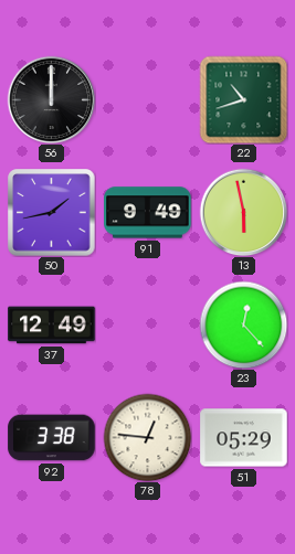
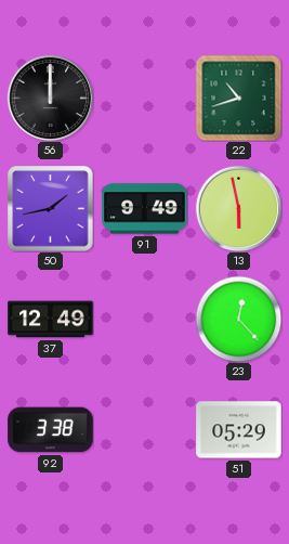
78: 12:46 -> none
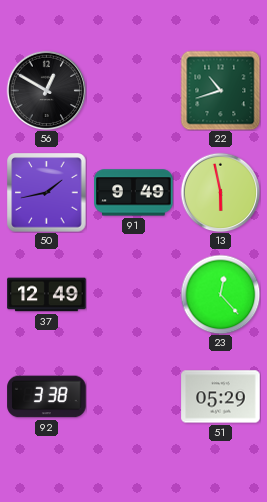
56: 12:00 -> 12:50
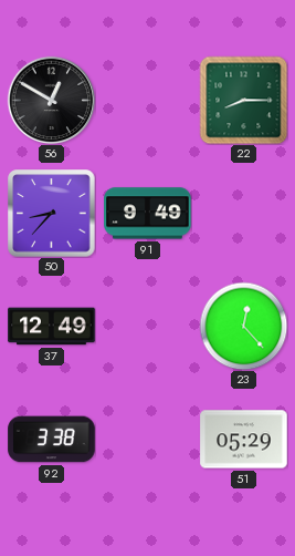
22: 10:42 -> 8:15
50: 1:43 -> 8:37
13: 5:58 -> none
